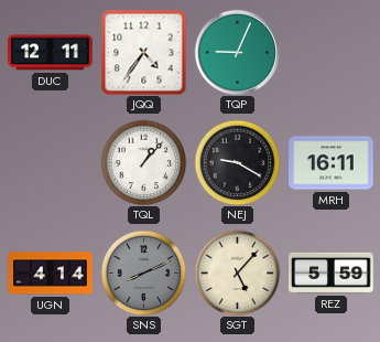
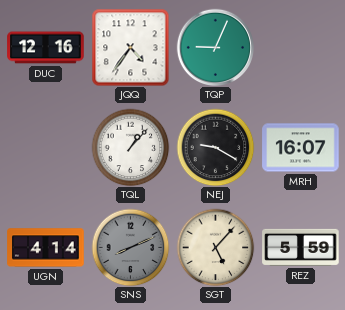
DUC: 12:11 -> 12:16
MRH: 16:11 -> 16:07
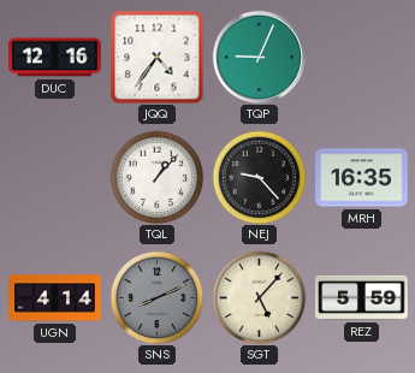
NEJ: 9:20 -> 9:23
MRH: 16:07 -> 16:35
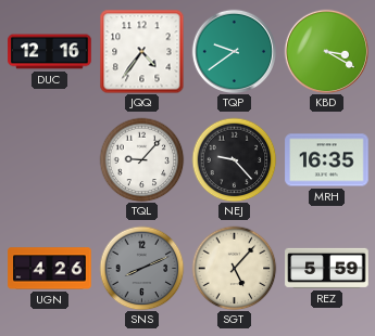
TQP: 9:04 -> 9:39
KBD: none -> 3:20
TQL: 1:07 -> 9:07
UGN: 4:14 -> 4:26
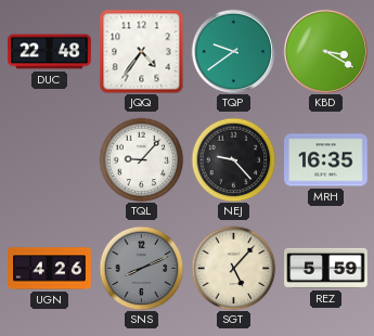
DUC: 12:16 -> 22:48
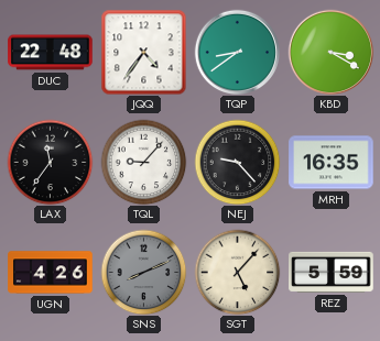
TQP: 9:39 -> 8:39
LAX: none -> 11:36
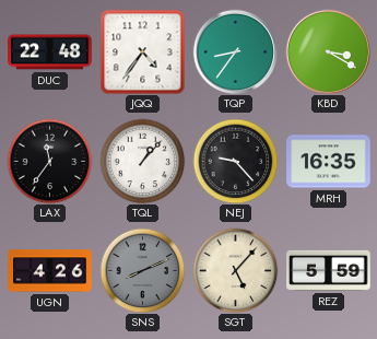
TQP: 8:39 -> 8:36
TQL: 9:07 -> 1:07
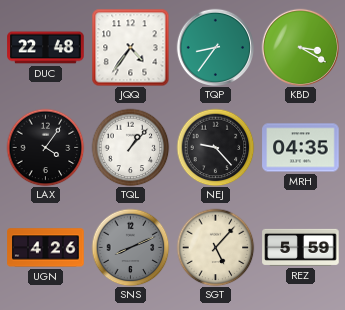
LAX: 11:36 -> 4:06
MRH: 16:35 -> 04:35
